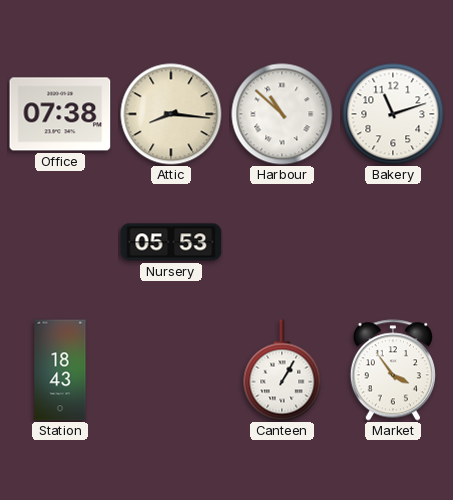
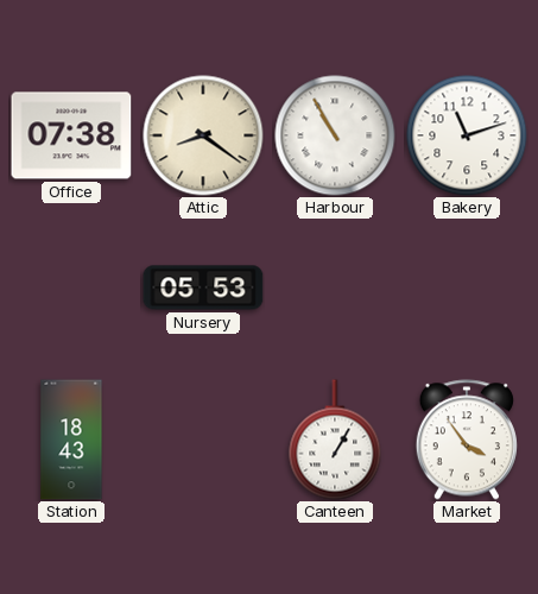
Attic: 8:16 -> 8:21
Harbour: 10:52 -> 10:55
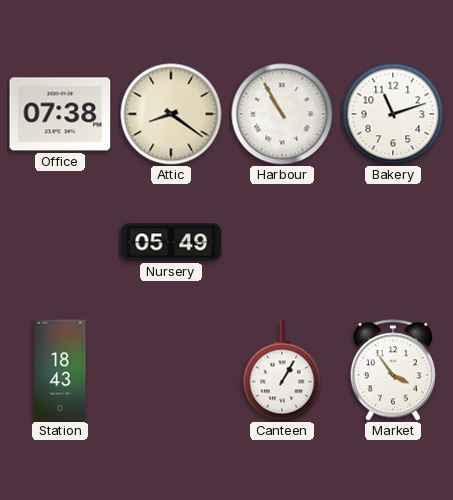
Nursery: 05:53 -> 05:49
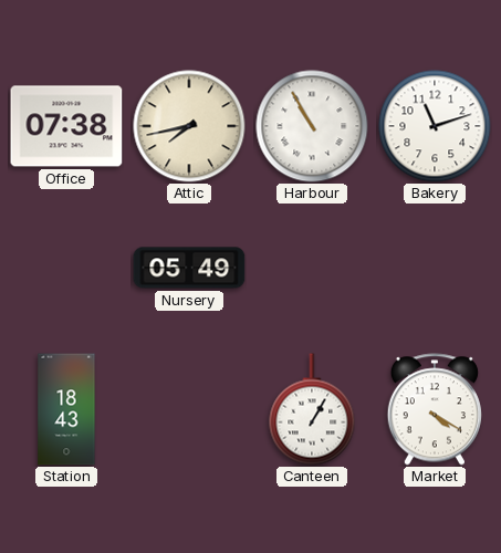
Attic: 8:21 -> 7:43
Market: 3:54 -> 4:20
